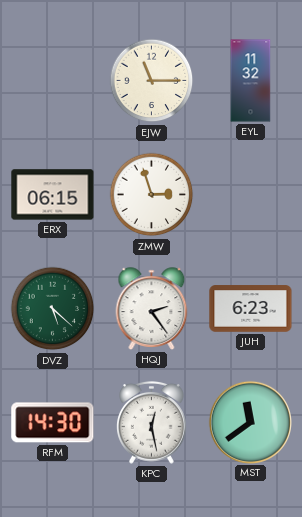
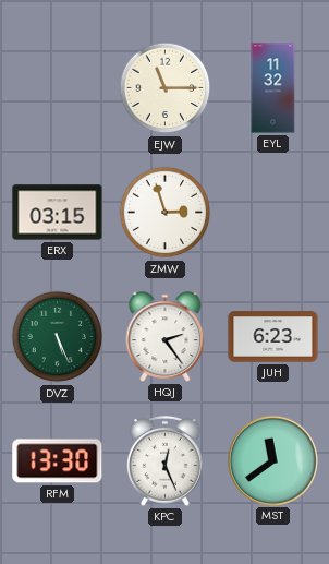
ERX: 06:15 -> 03:15
DVZ: 5:22 -> 5:26
RFM: 14:30 -> 13:30
KPC: 12:28 -> 12:26
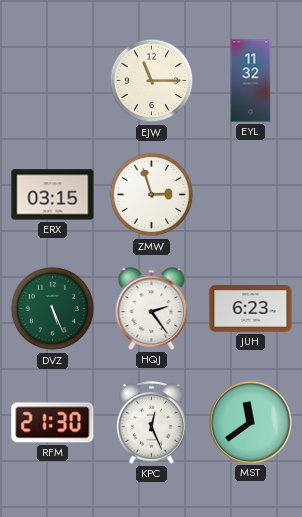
RFM: 13:30 -> 21:30
